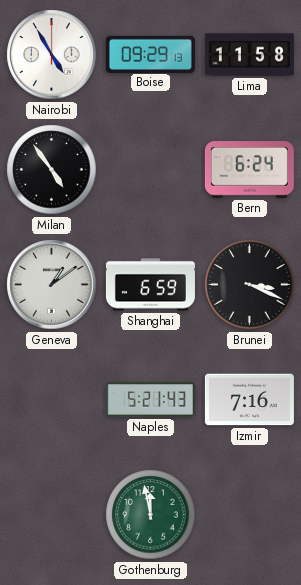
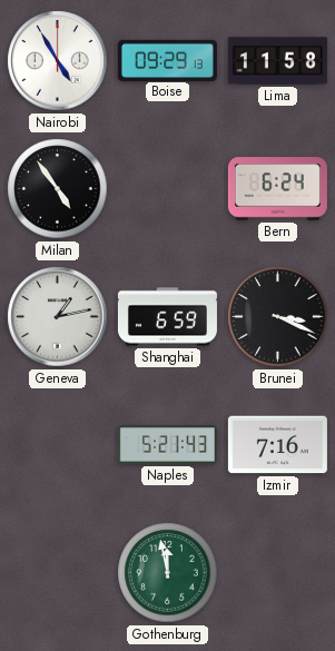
Geneva: 1:09 -> 1:13
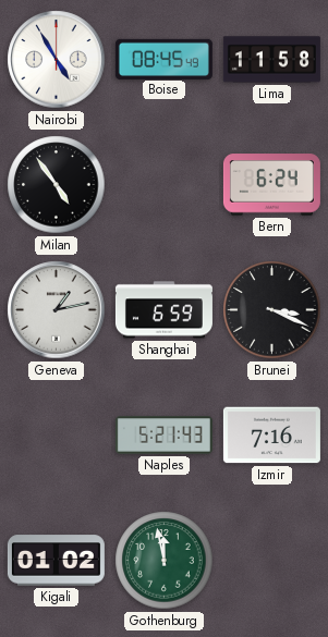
Boise: 09:29 -> 08:45
Kigali: none -> 01:02
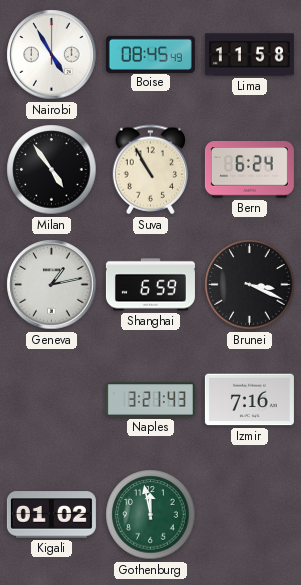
Suva: none -> 10:55
Naples: 5:21 -> 3:21
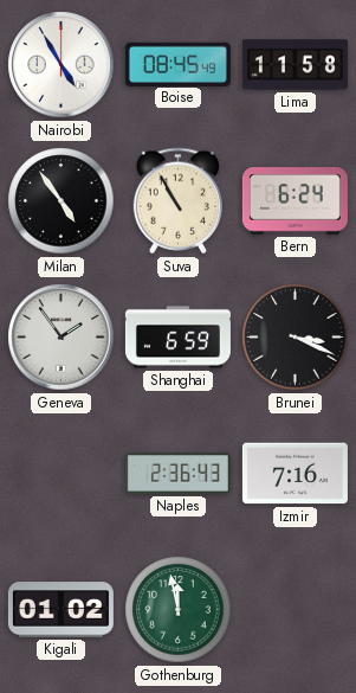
Geneva: 1:13 -> 1:54
Naples: 3:21 -> 2:36
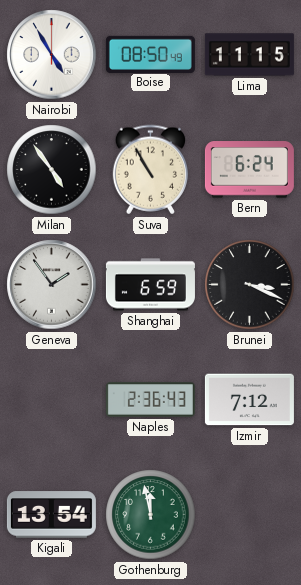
Boise: 08:45 -> 08:50
Lima: 11:58 -> 11:15
Izmir: 7:16 -> 7:12
Kigali: 01:02 -> 13:54
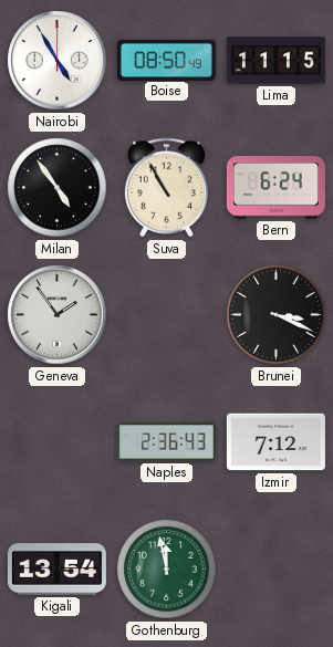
Shanghai: 6:59 -> none
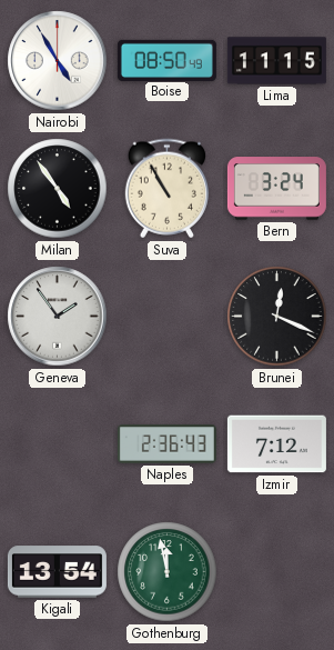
Bern: 6:24 -> 3:24
Brunei: 3:19 -> 12:19
